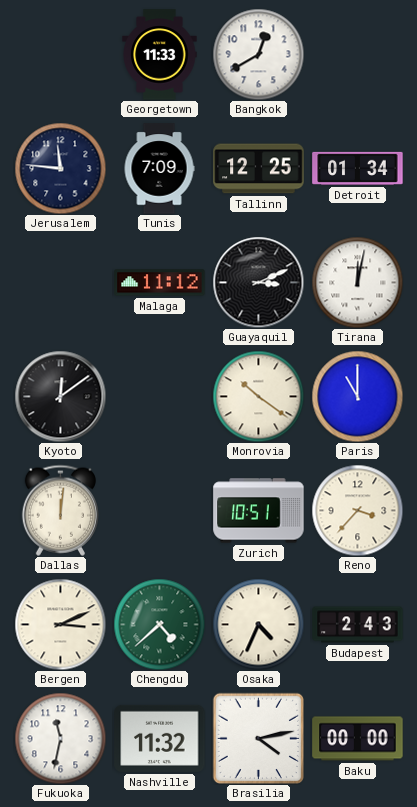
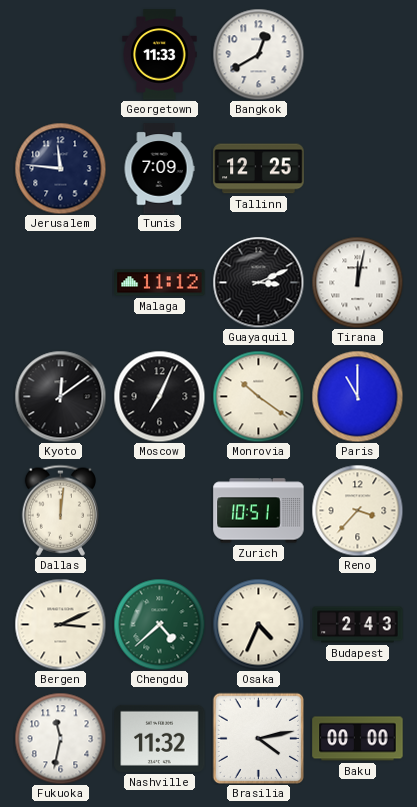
Detroit: 01:34 -> none
Moscow: none -> 7:04
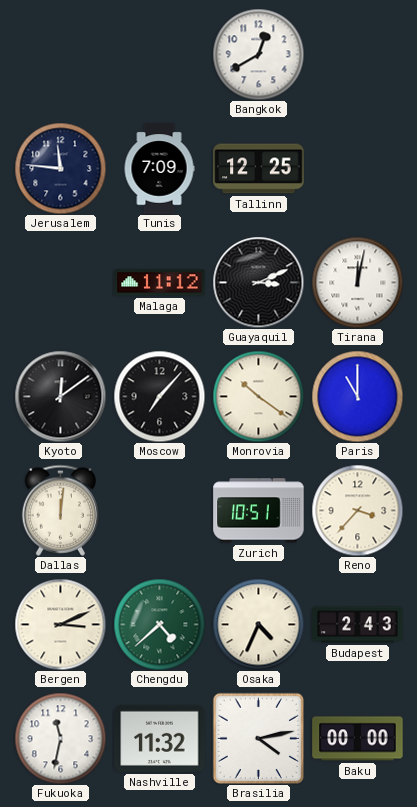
Georgetown: 11:33 -> none
Moscow: 7:04 -> 7:07
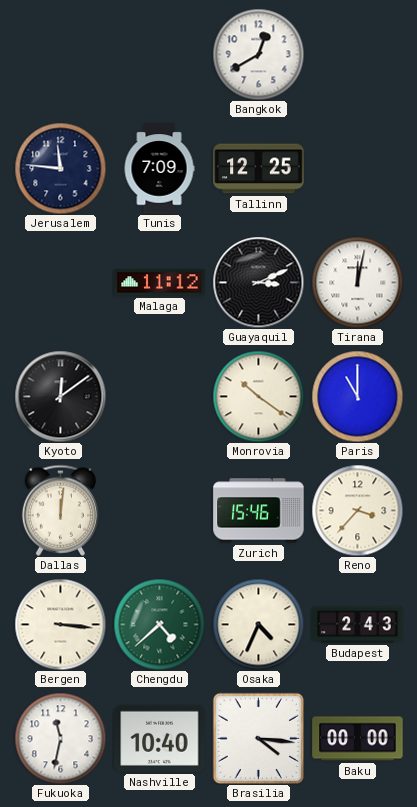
Moscow: 7:07 -> none
Zurich: 10:51 -> 15:46
Bergen: 3:11 -> 3:16
Nashville: 11:32 -> 10:40
Brasilia: 4:13 -> 4:16
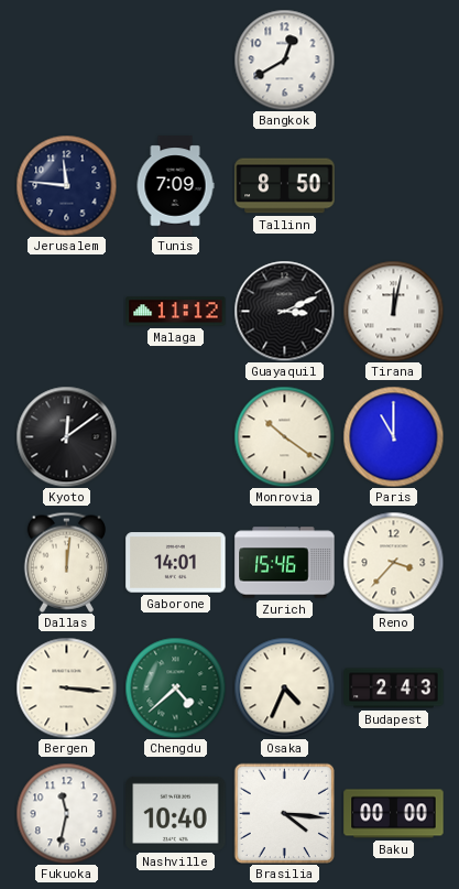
Tallinn: 12:25 -> 8:50
Gaborone: none -> 14:01
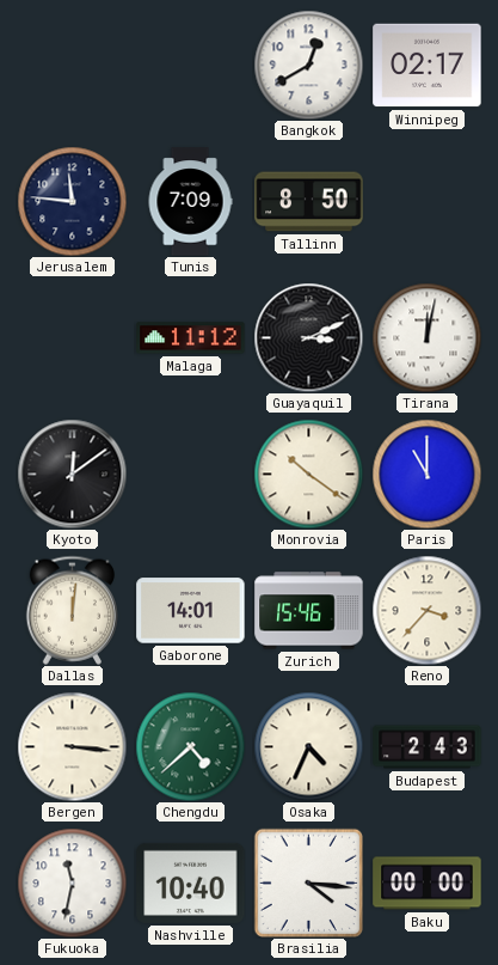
Winnipeg: none -> 02:17
